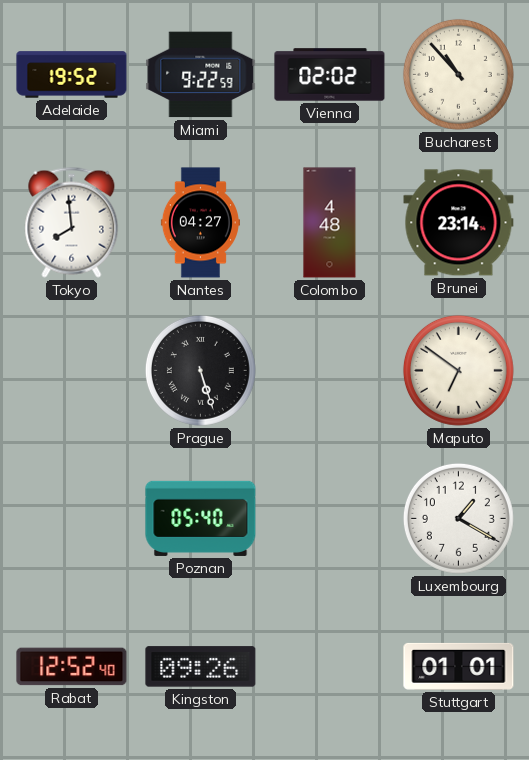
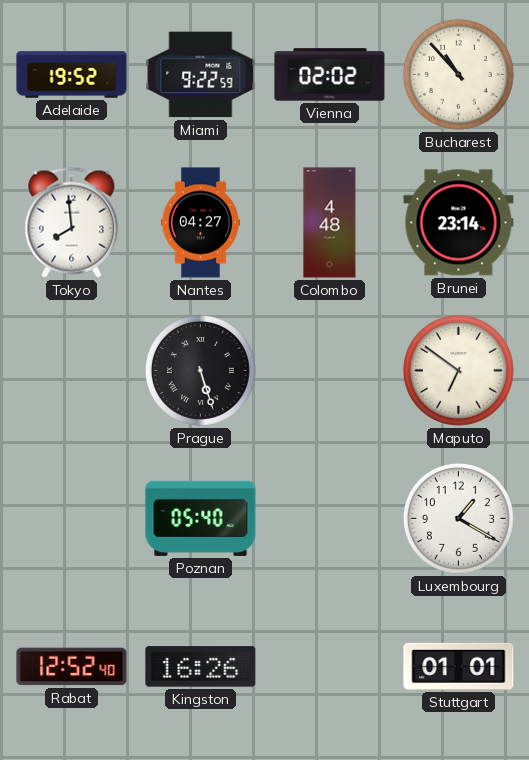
Kingston: 09:26 -> 16:26
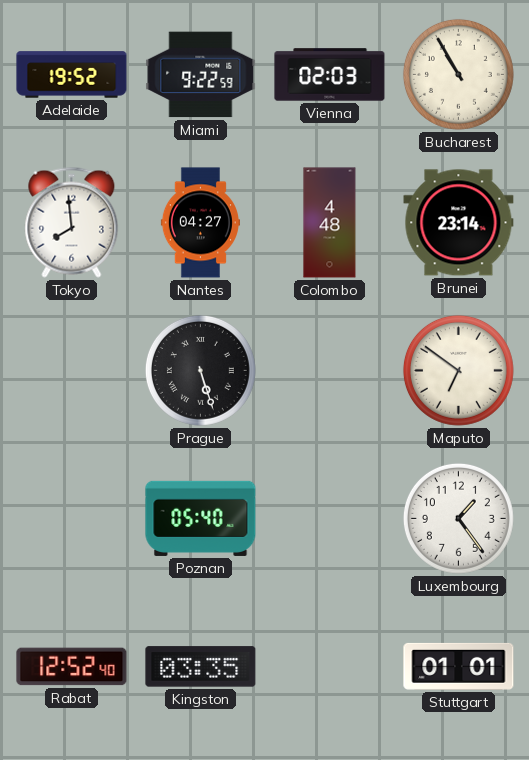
Vienna: 02:02 -> 02:03
Bucharest: 10:53 -> 10:55
Luxembourg: 1:20 -> 1:24
Kingston: 16:26 -> 03:35
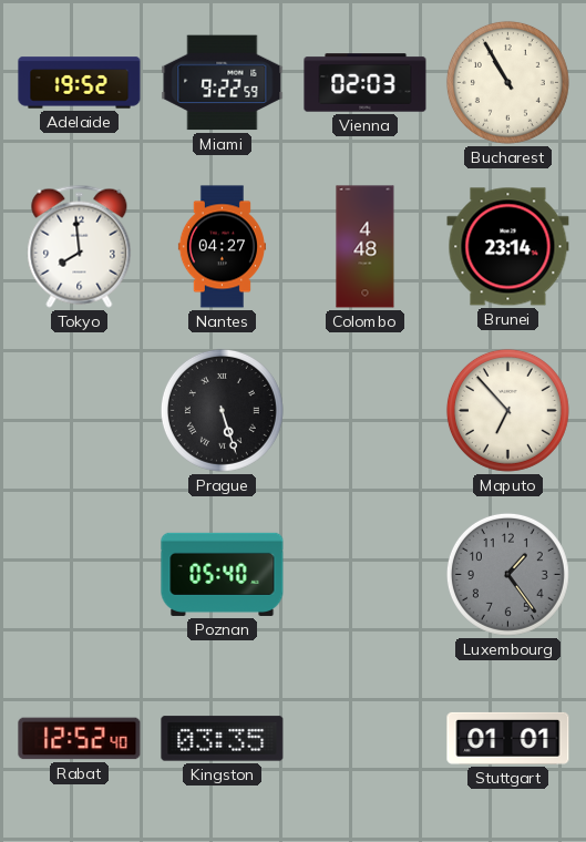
Maputo: 6:51 -> 6:53
Luxembourg dial: white -> grey
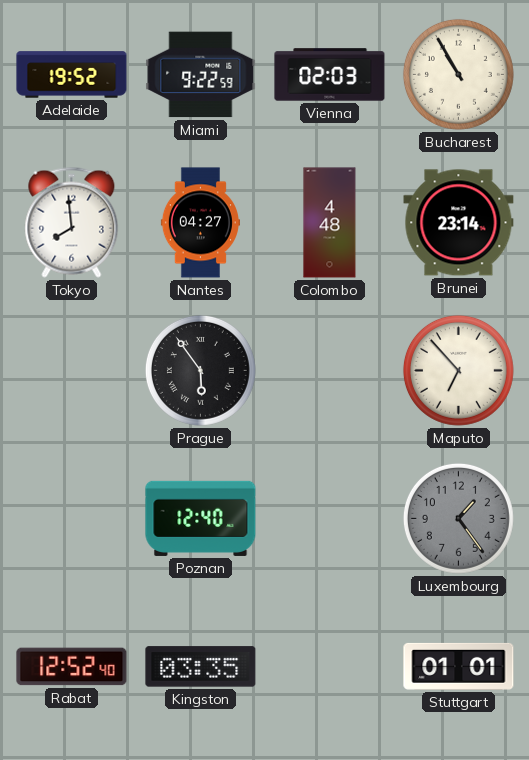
Prague: 5:27 -> 5:54
Poznan: 05:40 -> 12:40
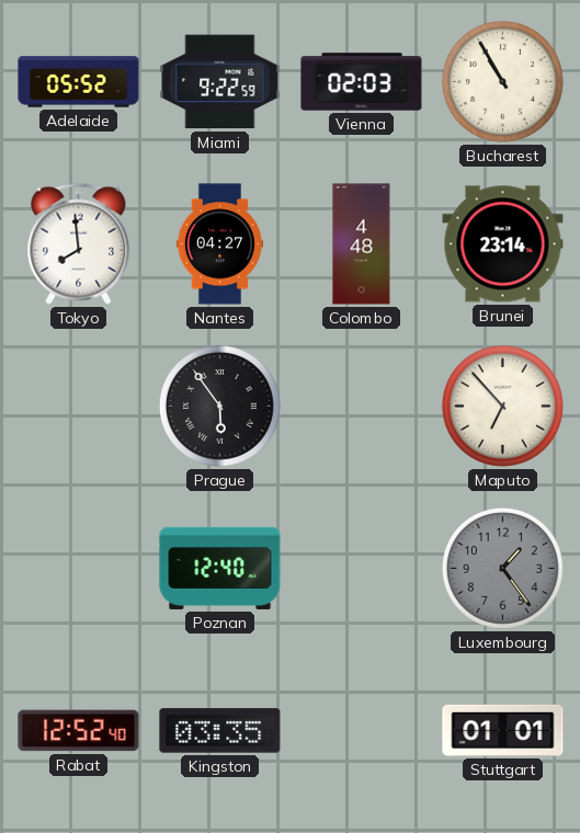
Adelaide: 19:52 -> 05:52
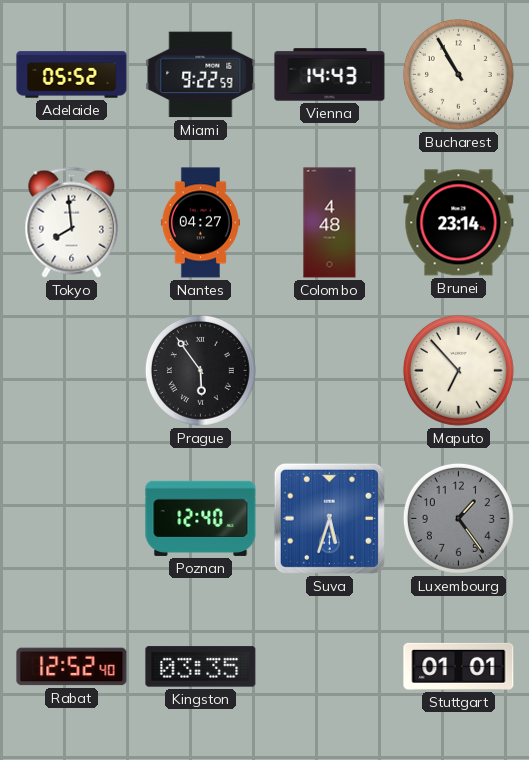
Vienna: 02:03 -> 14:43
Suva: none -> 5:33
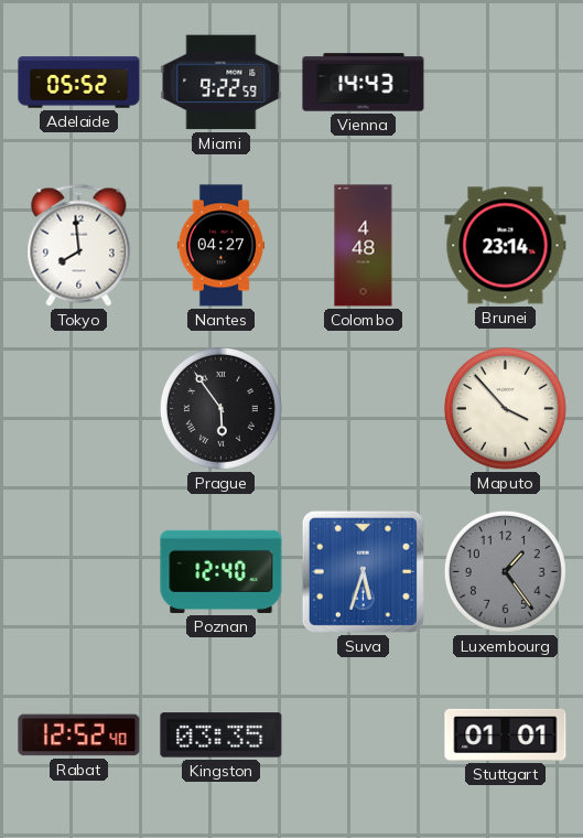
Bucharest: 10:55 -> none
Maputo: 6:53 -> 3:53
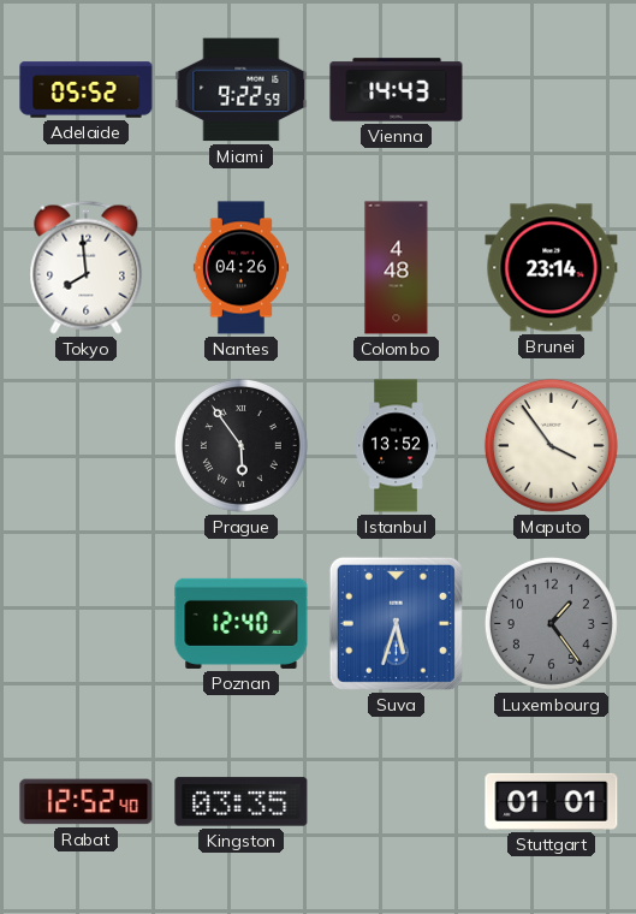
Nantes: 04:27 -> 04:26
Istanbul: none -> 13:52
Maputo: 3:53 -> 3:54
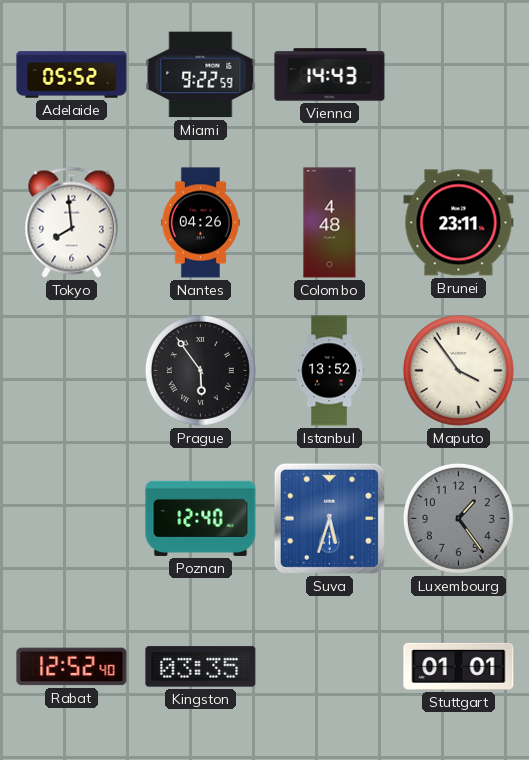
Brunei: 23:14 -> 23:11
